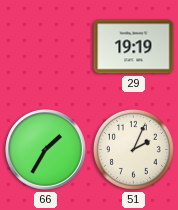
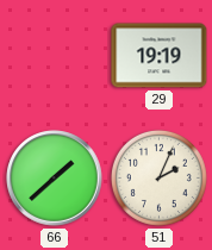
66: 1:35 -> 1:38
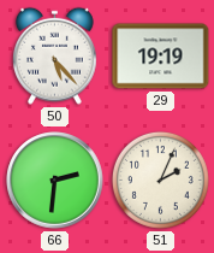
50: none -> 5:23
66: 1:38 -> 2:31
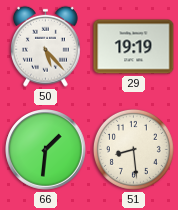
66: 2:31 -> 1:31
51: 2:04 -> 8:29
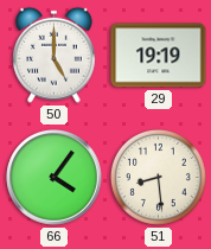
50: 5:23 -> 5:00
66: 1:31 -> 4:06
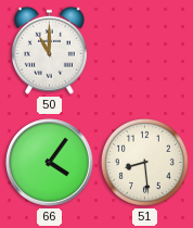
50: 5:00 -> 11:00
29: 19:19 -> none
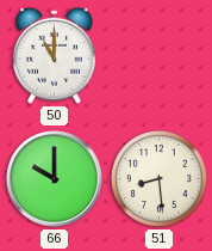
66: 4:06 -> 10:00
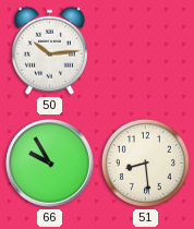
50: 11:00 -> 10:14
66: 10:00 -> 9:55
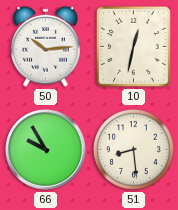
10: none -> 12:32
